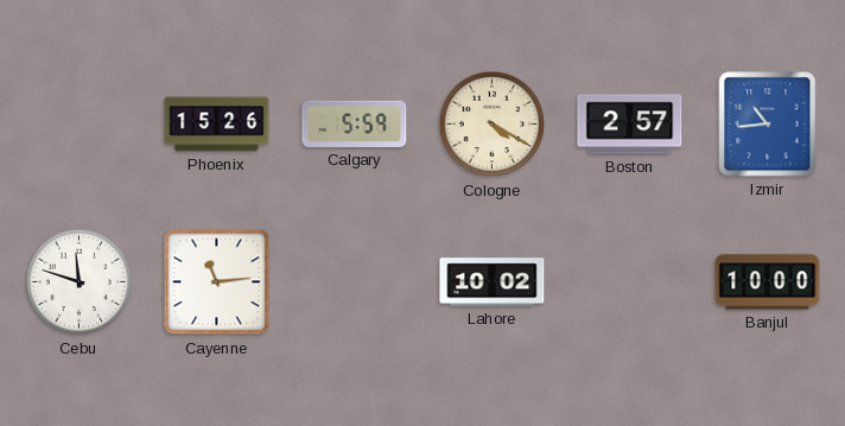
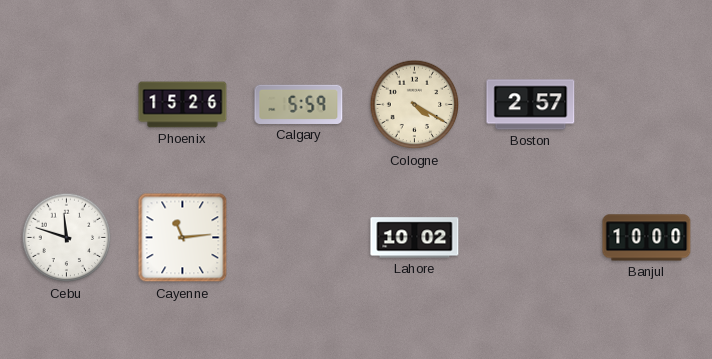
Izmir: 10:44 -> none
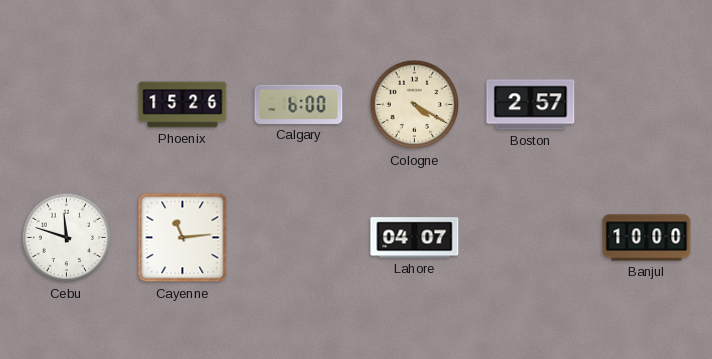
Calgary: 5:59 -> 6:00
Lahore: 10:02 -> 04:07
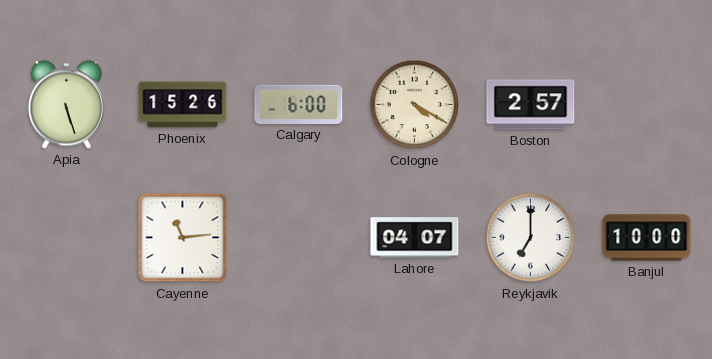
Apia: none -> 5:27
Cebu: 11:48 -> none
Reykjavik: none -> 7:00
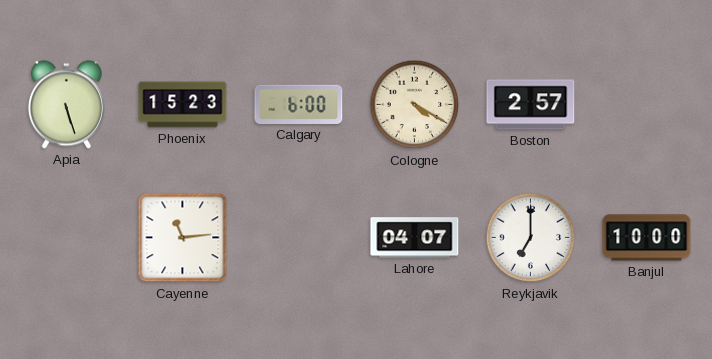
Phoenix: 15:26 -> 15:23
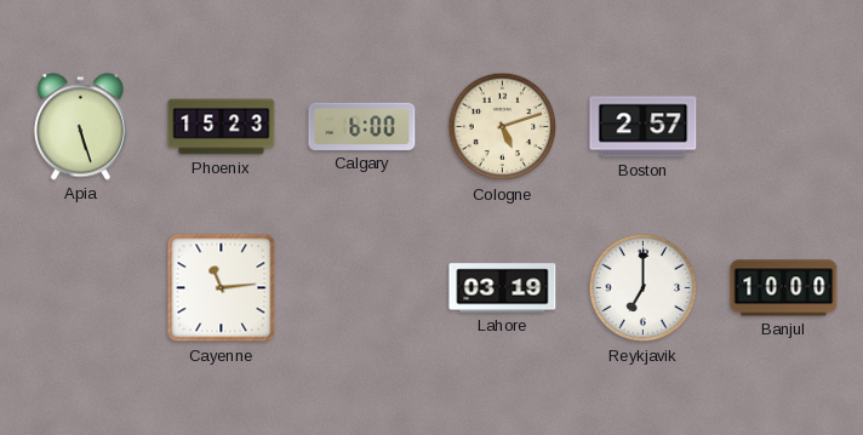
Cologne: 4:20 -> 5:12
Lahore: 04:07 -> 03:19
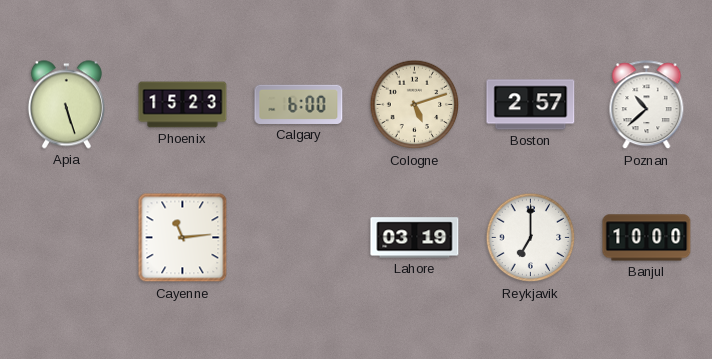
Poznan: none -> 10:38
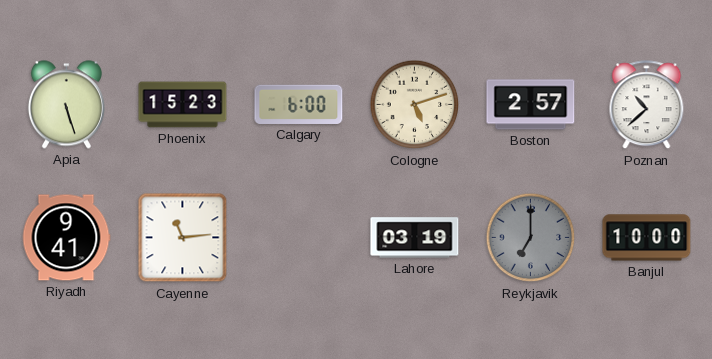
Riyadh: none -> 9:41
Reykjavik dial: white -> grey
